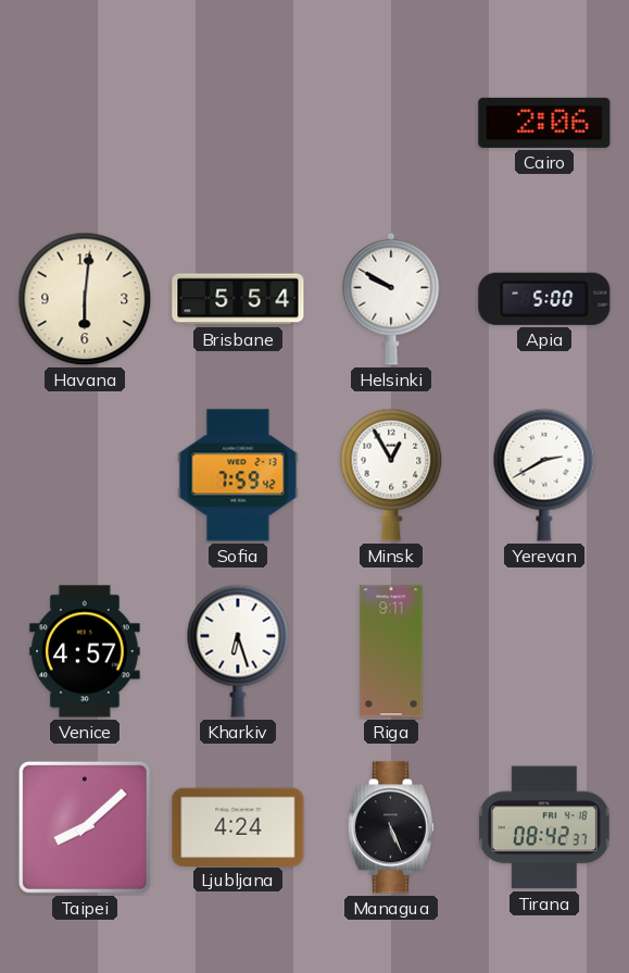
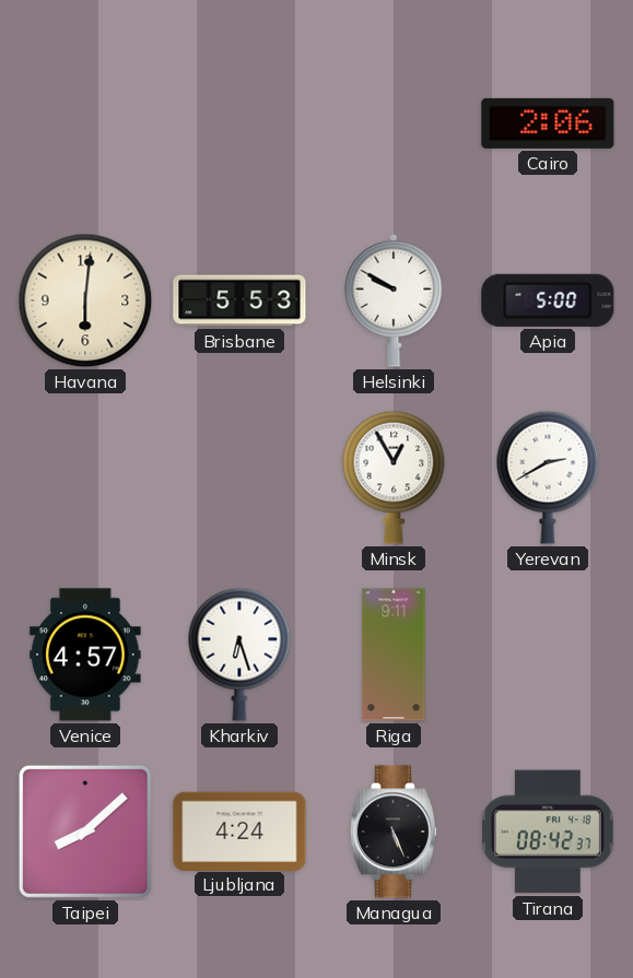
Brisbane: 5:54 -> 5:53
Sofia: 7:59 -> none
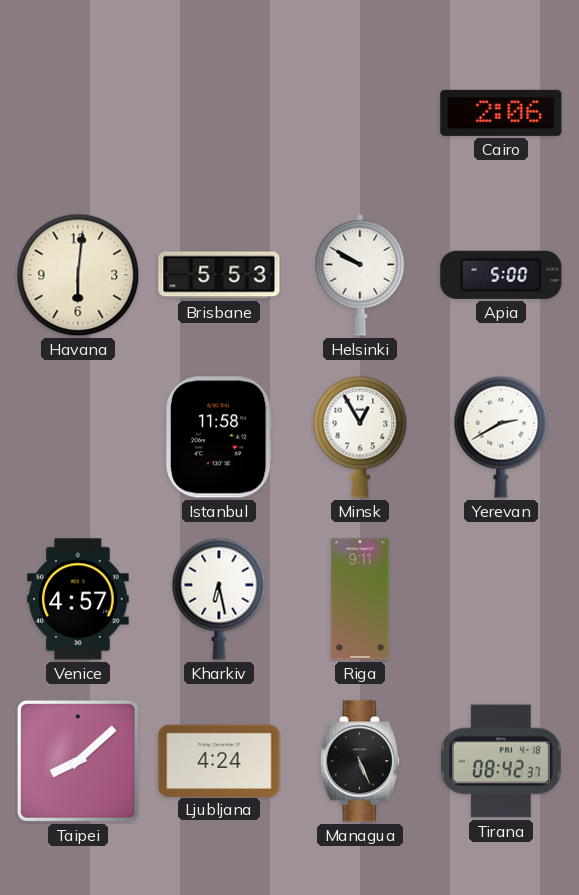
Istanbul: none -> 11:58
Kharkiv: 6:27 -> 6:28
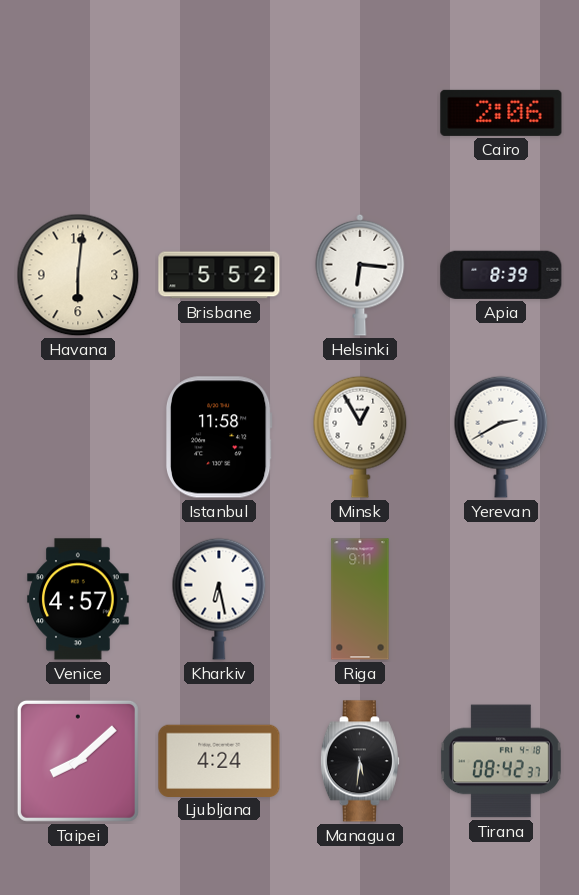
Brisbane: 5:53 -> 5:52
Helsinki: 9:50 -> 6:16
Apia: 5:00 -> 8:39
Managua: 5:26 -> 5:31
